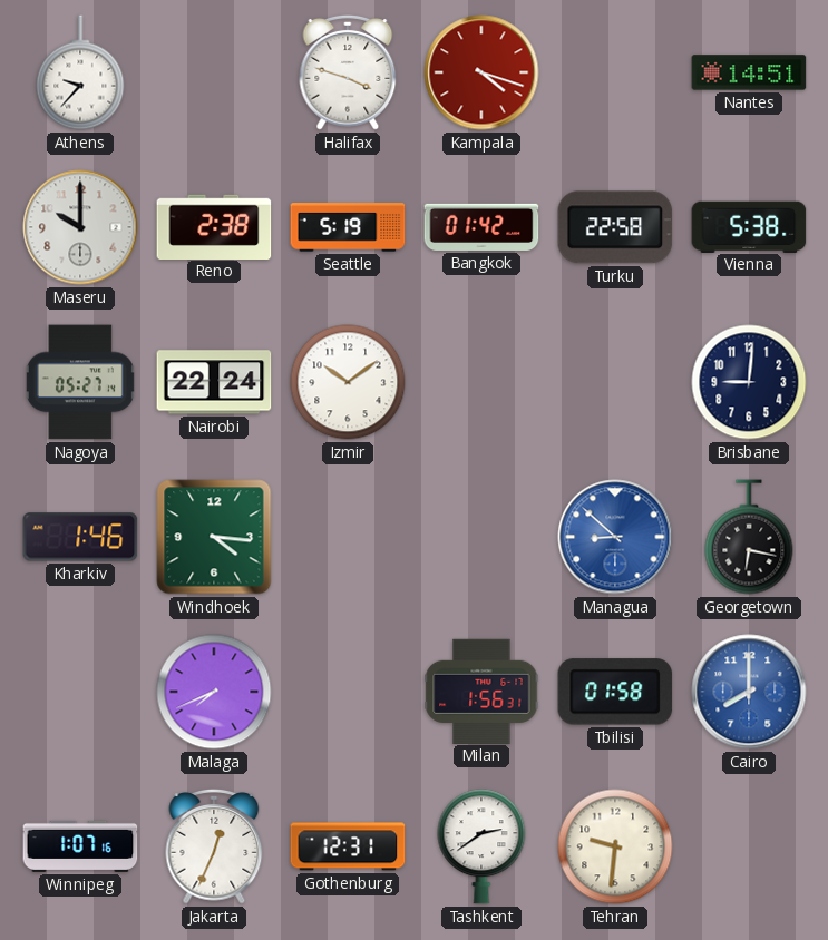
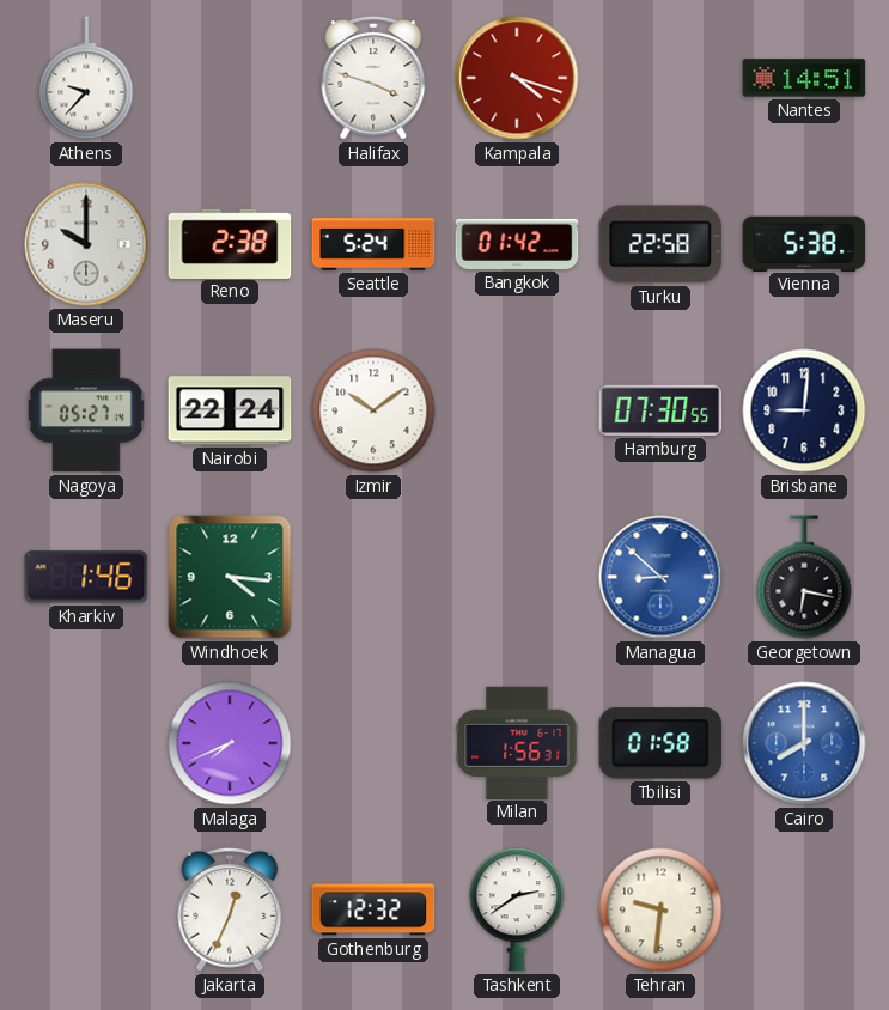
Seattle: 5:19 -> 5:24
Hamburg: none -> 07:30
Winnipeg: 1:07 -> none
Gothenburg: 12:31 -> 12:32
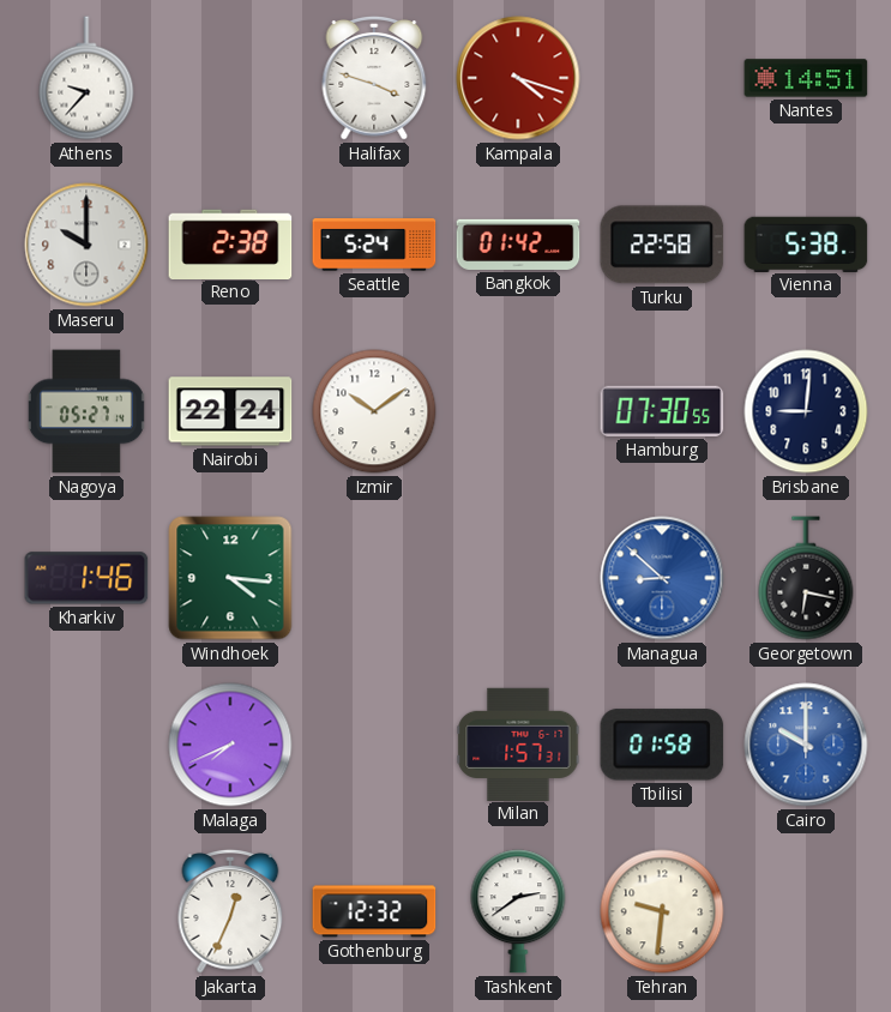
Milan: 1:56 -> 1:57
Cairo: 8:00 -> 10:00
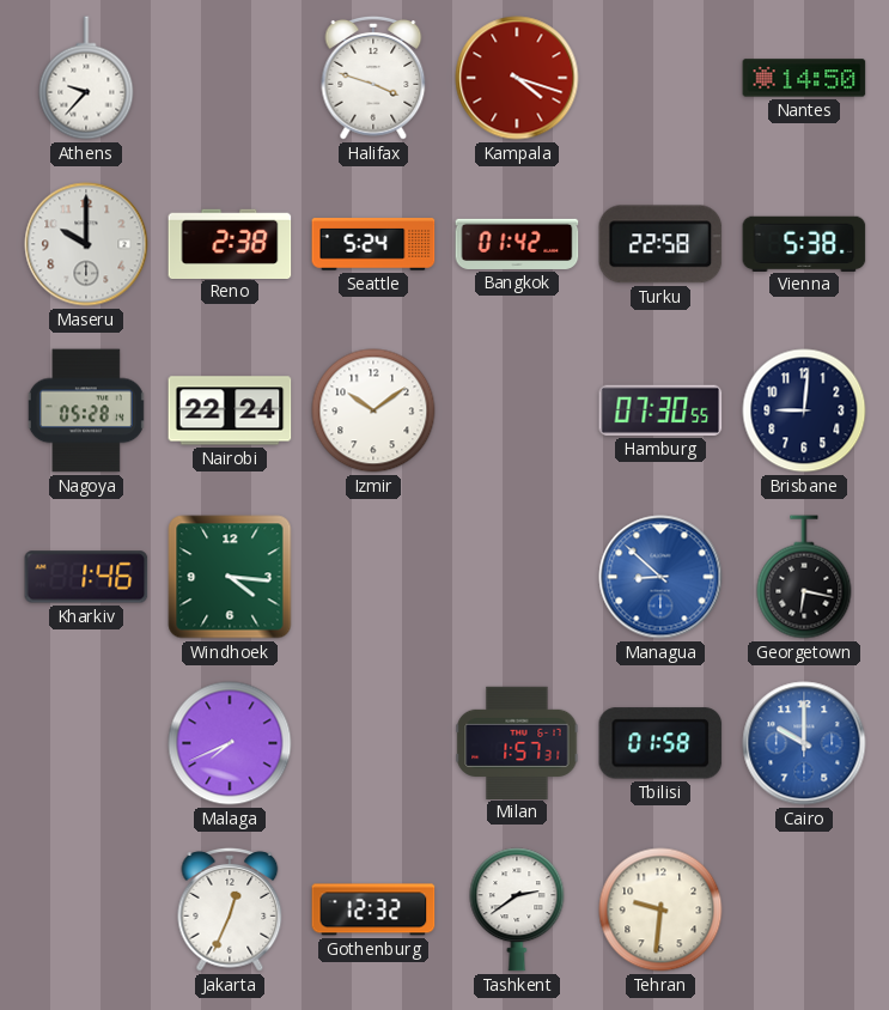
Nantes: 14:51 -> 14:50
Nagoya: 05:27 -> 05:28
